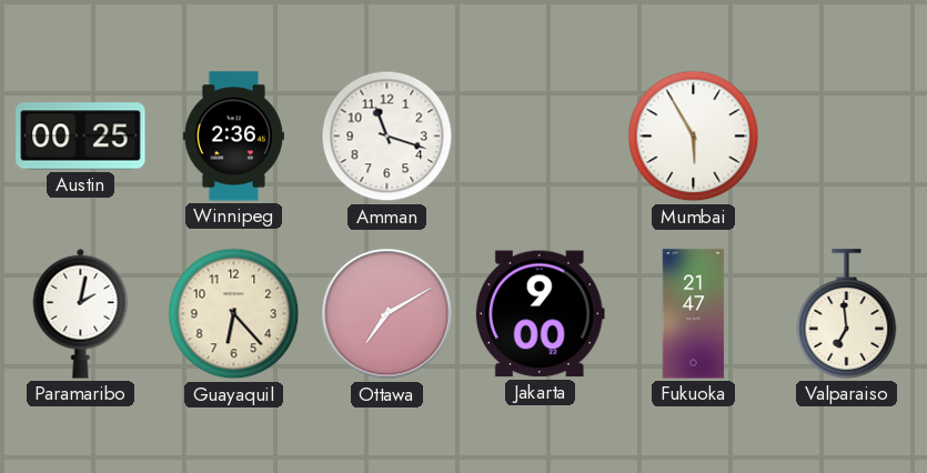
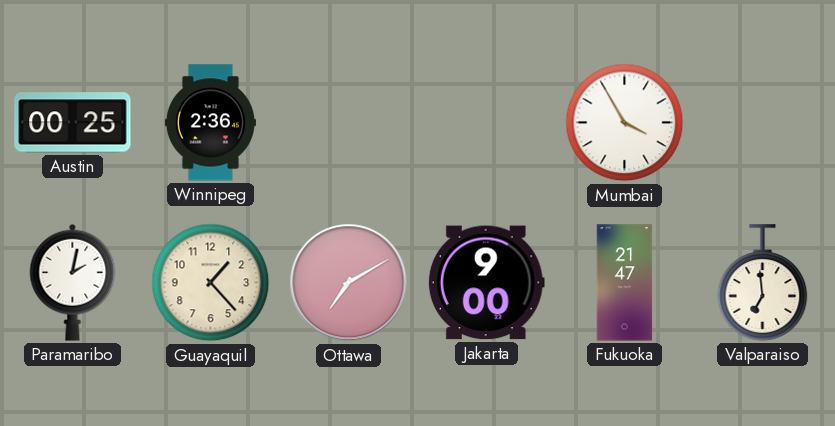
Amman: 11:18 -> none
Mumbai: 5:55 -> 3:55
Guayaquil: 6:23 -> 1:23
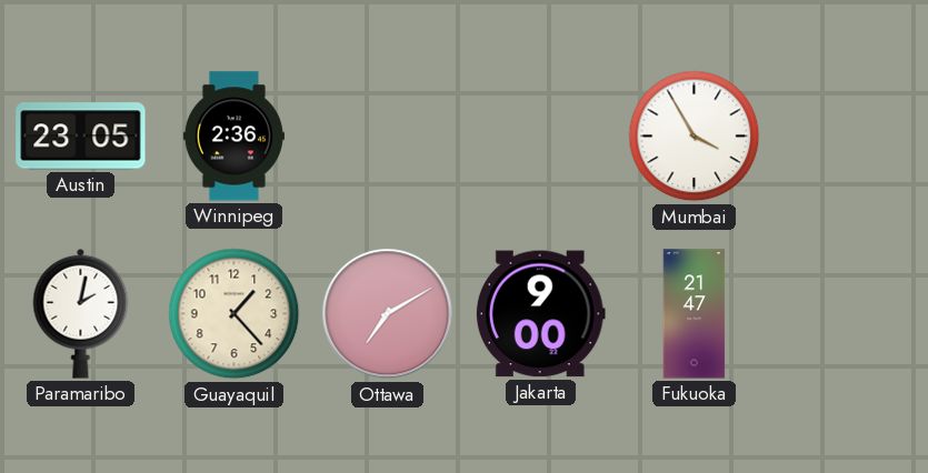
Austin: 00:25 -> 23:05
Valparaiso: 6:59 -> none
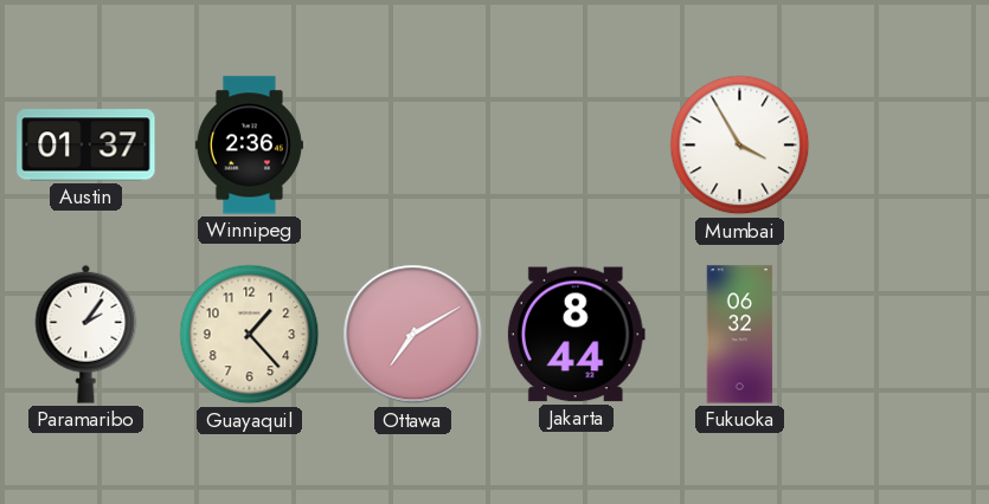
Austin: 23:05 -> 01:37
Paramaribo: 2:02 -> 2:06
Jakarta: 9:00 -> 8:44
Fukuoka: 21:47 -> 06:32
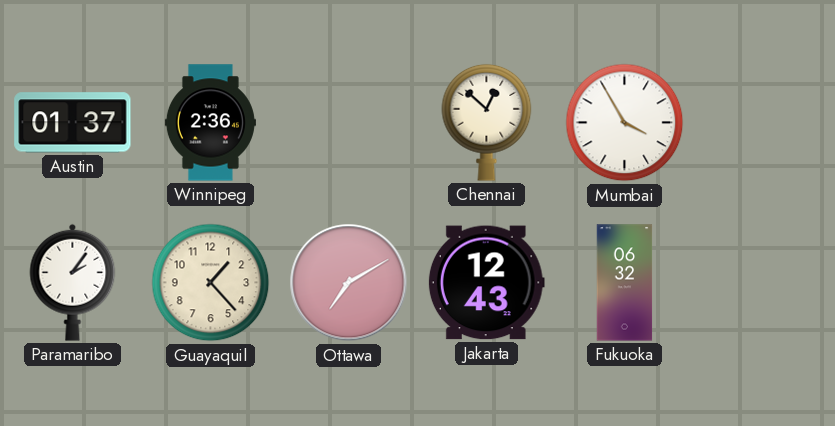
Chennai: none -> 12:52
Jakarta: 8:44 -> 12:43
